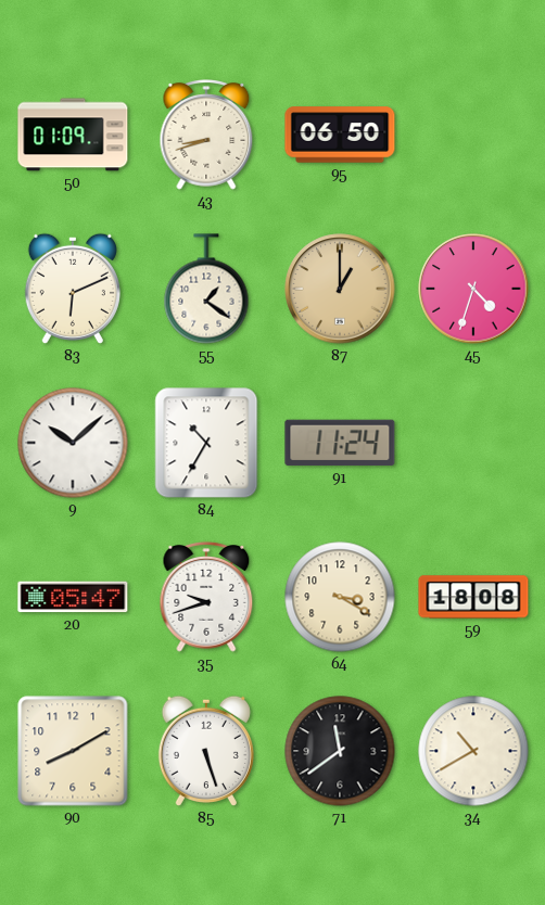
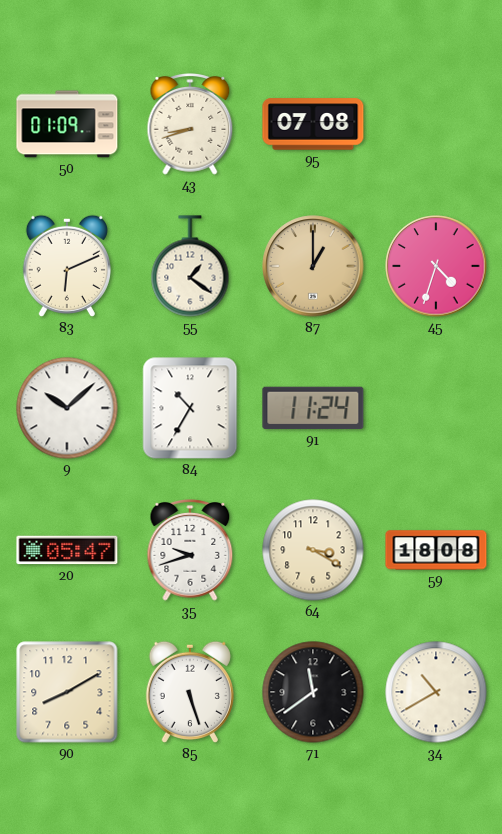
95: 06:50 -> 07:08
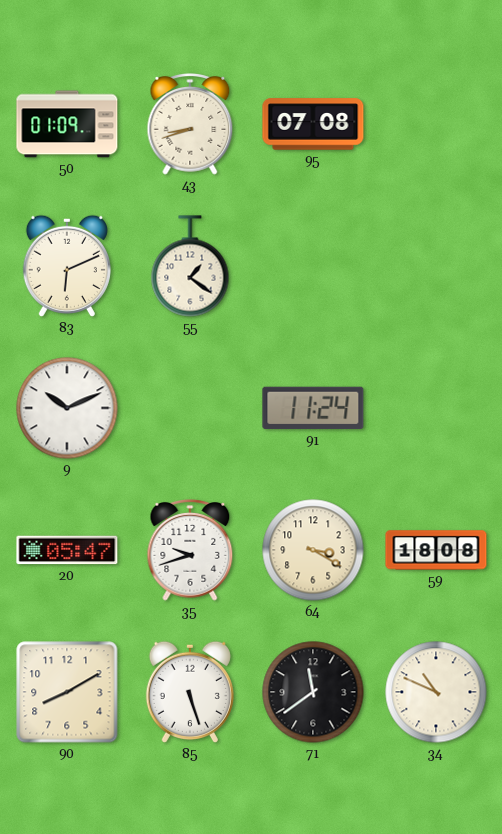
87: 1:00 -> none
45: 4:33 -> none
9: 10:08 -> 10:11
84: 10:35 -> none
34: 10:40 -> 10:49
